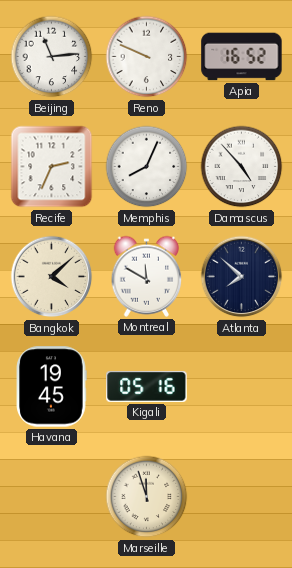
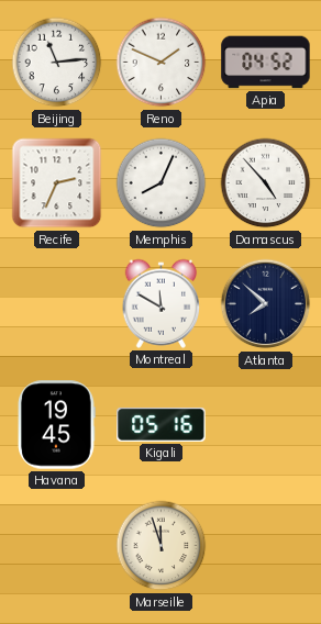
Reno: 9:49 -> 1:49
Apia: 16:52 -> 04:52
Bangkok: 4:08 -> none
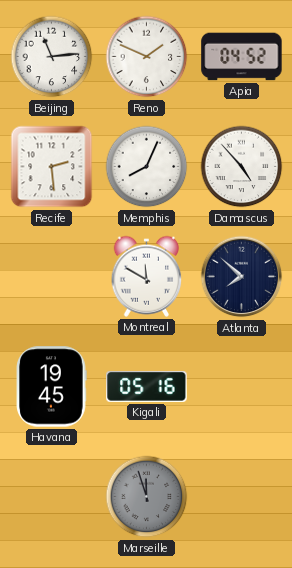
Recife: 2:34 -> 2:29
Marseille dial: cream -> grey
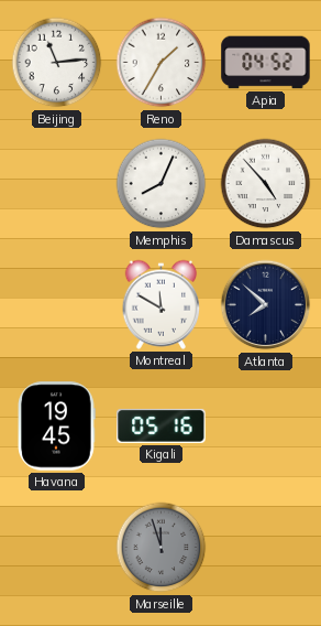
Reno: 1:49 -> 1:35
Recife: 2:29 -> none
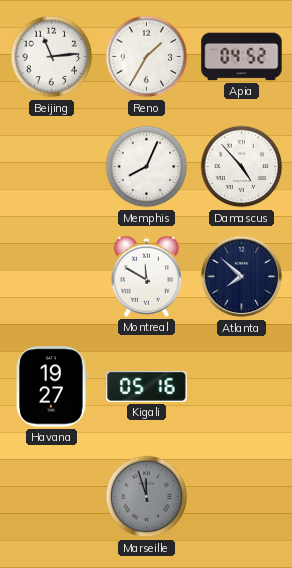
Havana: 19:45 -> 19:27
